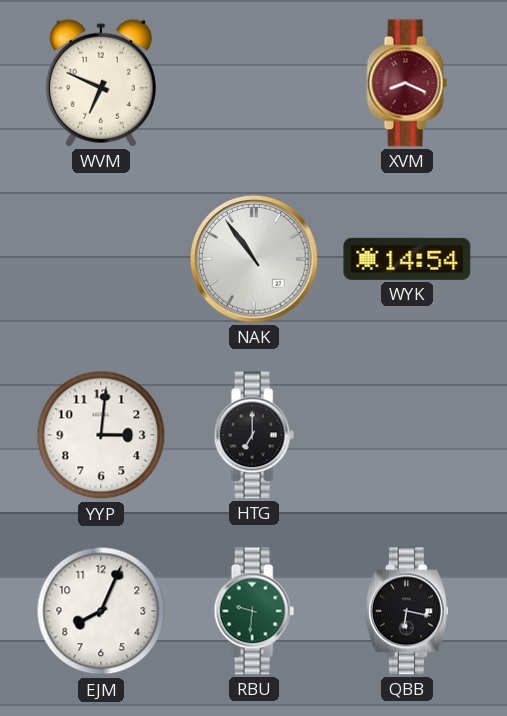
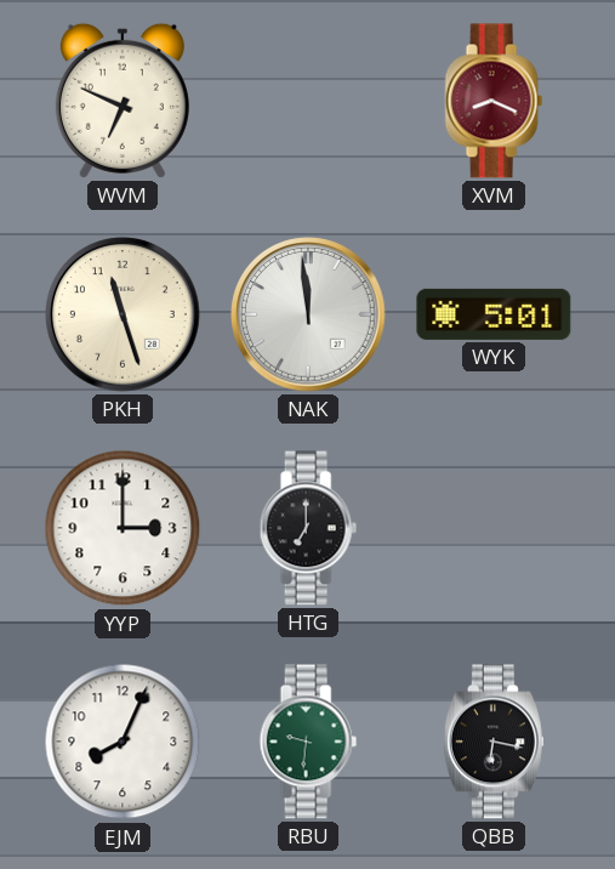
PKH: none -> 11:27
NAK: 10:54 -> 11:59
WYK: 14:54 -> 5:01
YYP: 3:01 -> 3:00
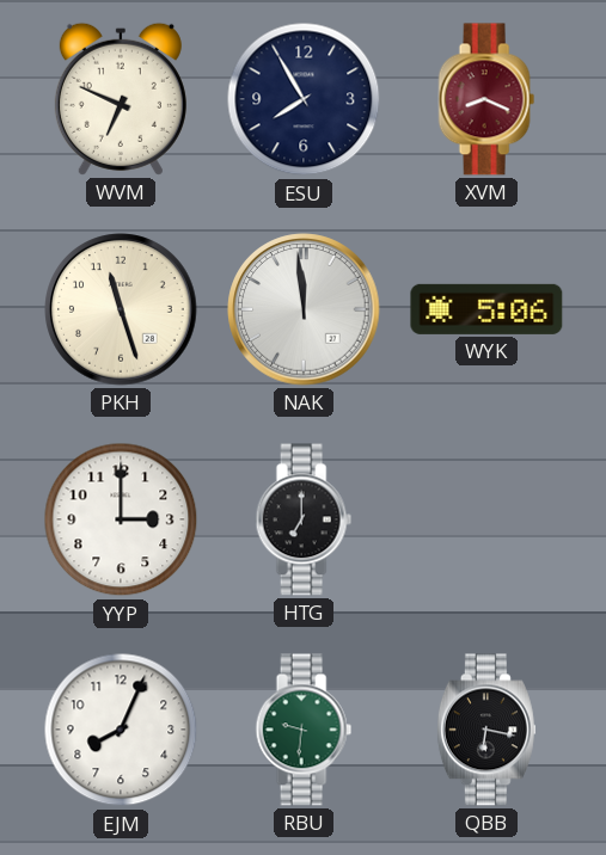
ESU: none -> 7:55
WYK: 5:01 -> 5:06
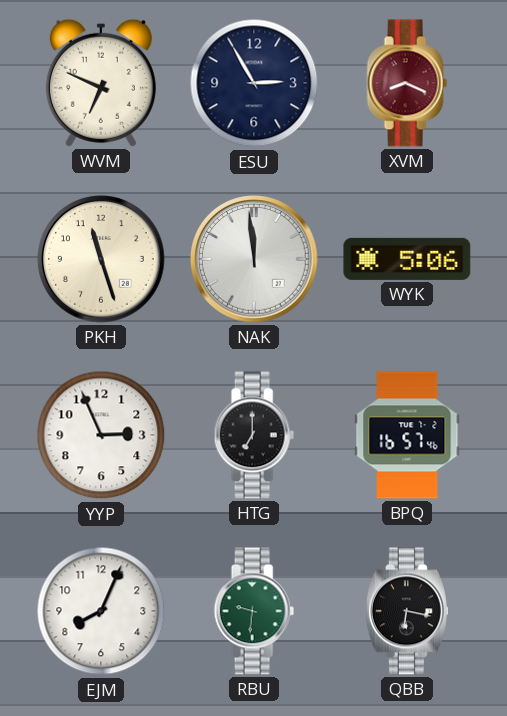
ESU: 7:55 -> 2:55
YYP: 3:00 -> 2:56
BPQ: none -> 16:57
